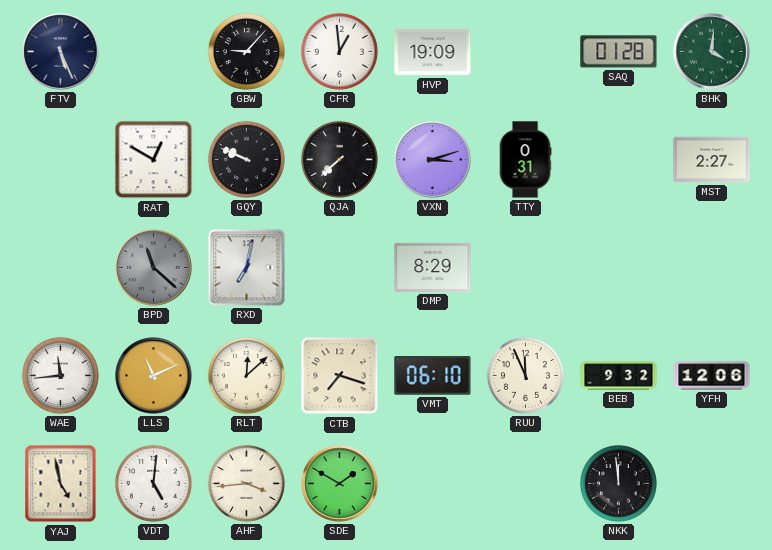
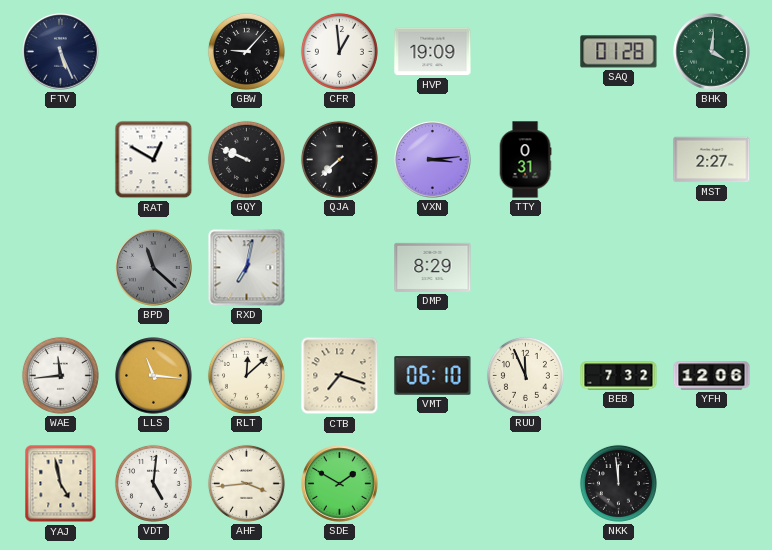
VXN: 3:12 -> 3:14
LLS: 11:11 -> 11:16
BEB: 9:32 -> 7:32
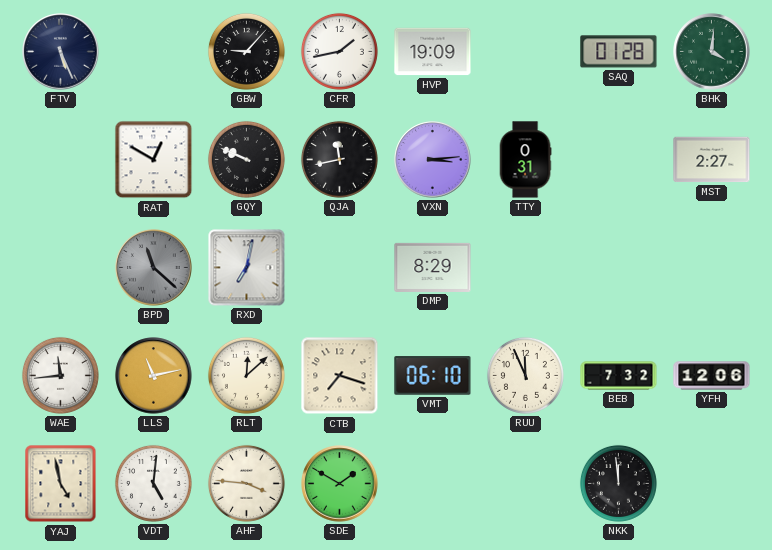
CFR: 12:59 -> 1:43
QJA: 7:38 -> 11:43
LLS: 11:16 -> 11:13
AHF: 3:44 -> 3:46
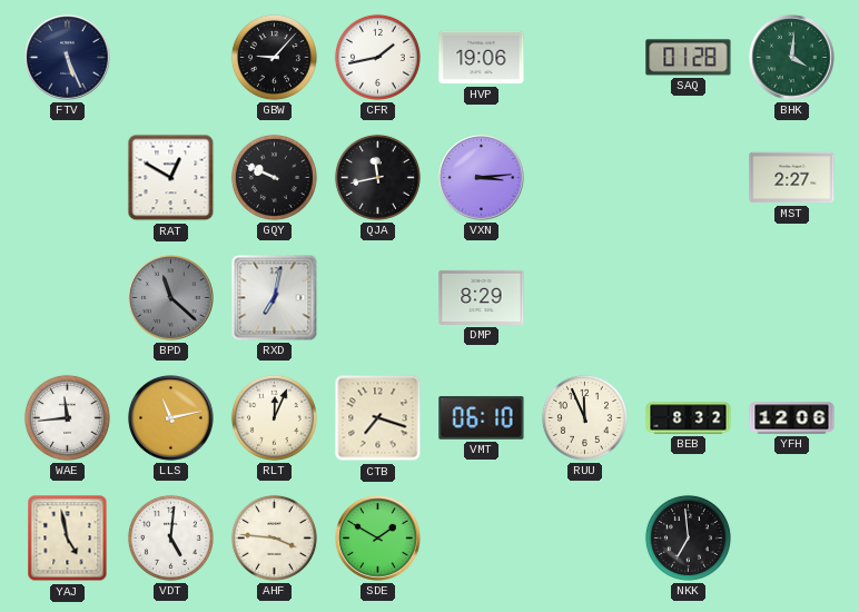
HVP: 19:09 -> 19:06
TTY: 0:31 -> none
RLT: 12:08 -> 12:04
BEB: 7:32 -> 8:32
NKK: 11:59 -> 6:59
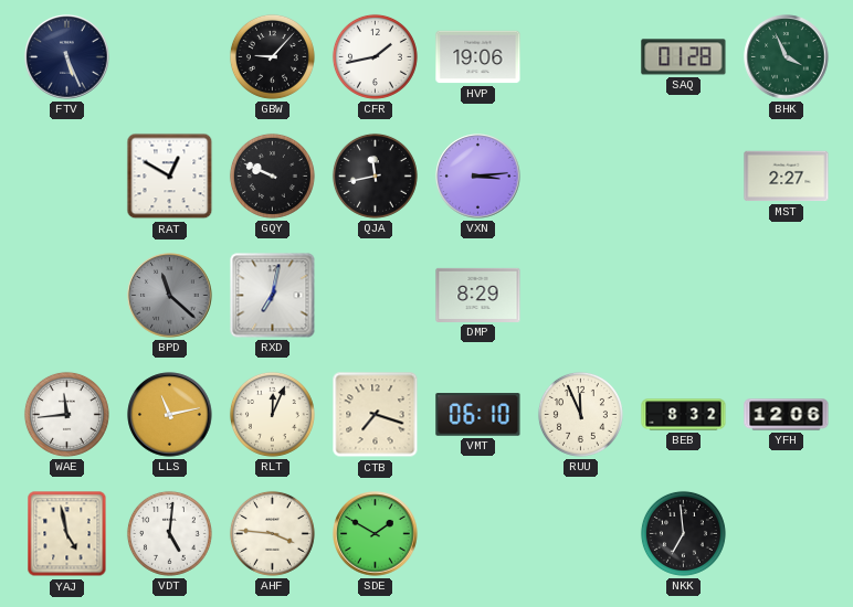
BHK: 4:01 -> 3:56
